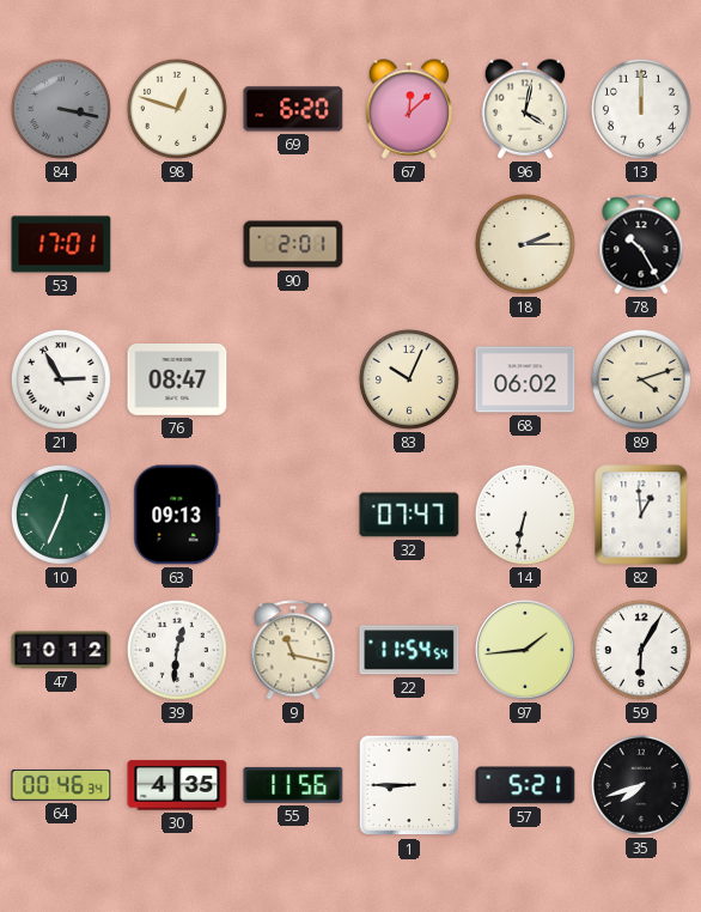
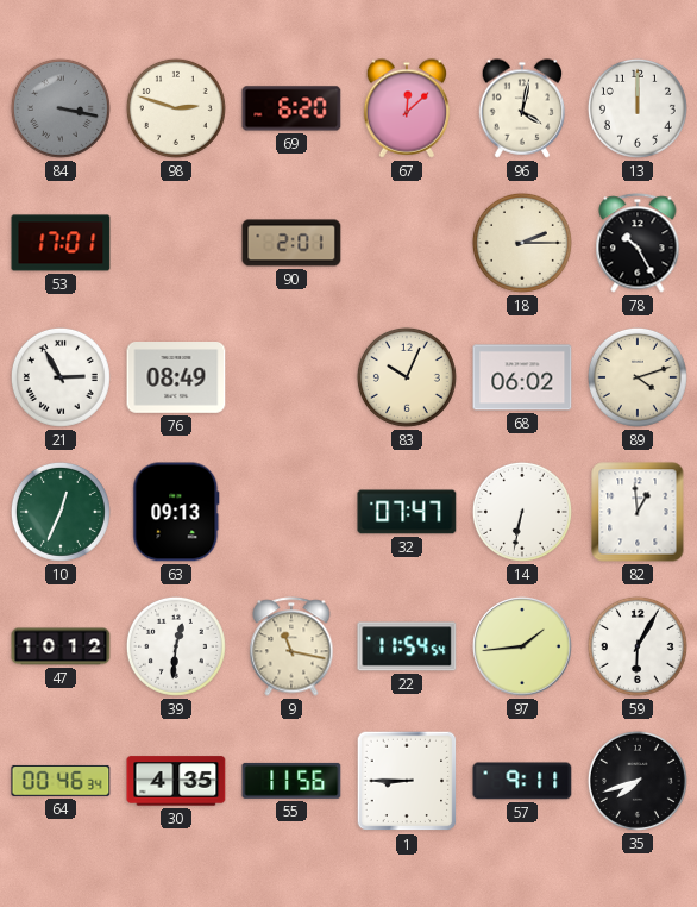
98: 12:48 -> 2:48
76: 08:47 -> 08:49
57: 5:21 -> 9:11
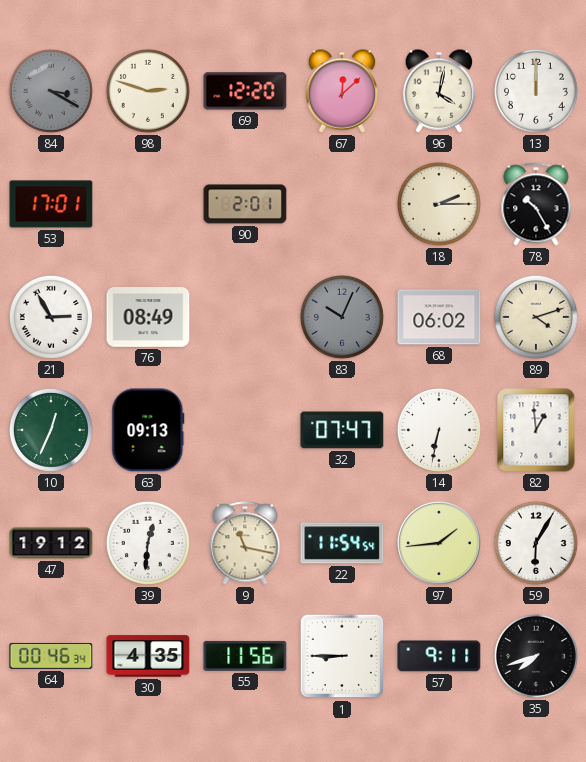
84: 3:17 -> 3:20
69: 6:20 -> 12:20
83 dial: cream -> grey
47: 10:12 -> 19:12
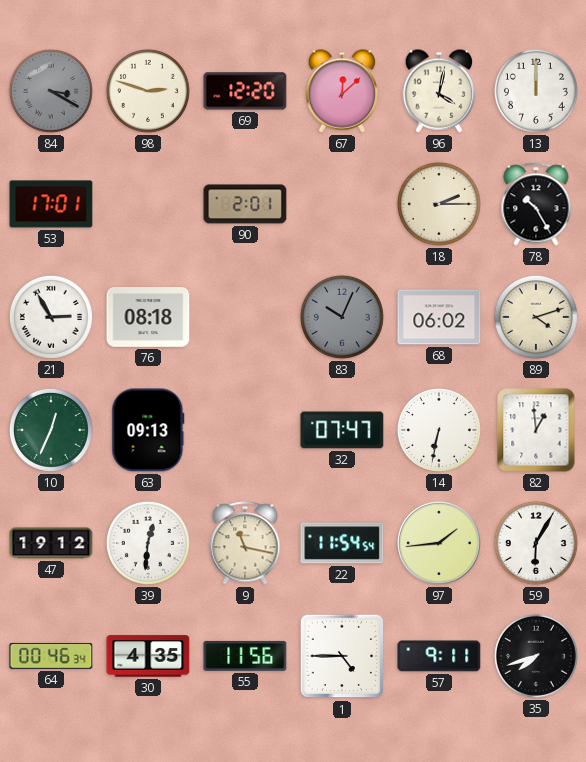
76: 08:49 -> 08:18
1: 8:45 -> 4:45
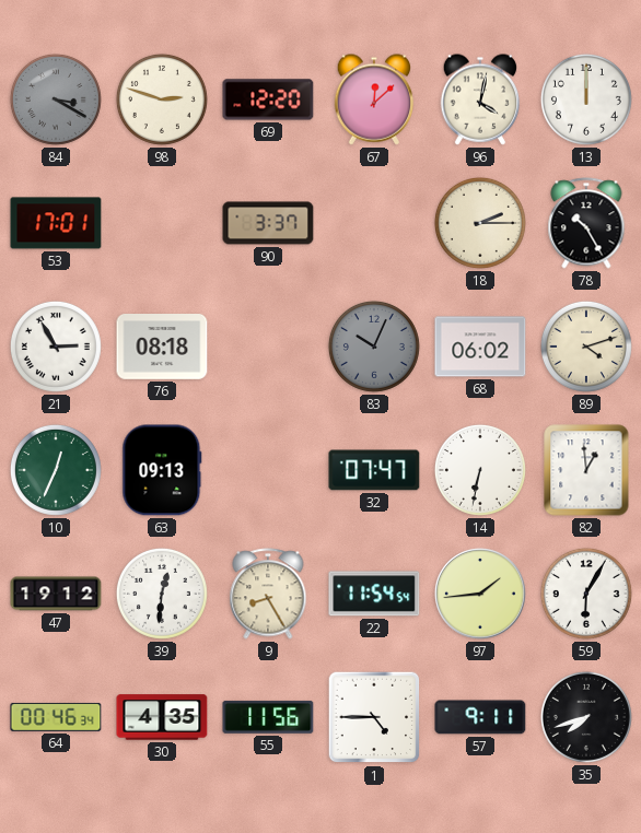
90: 2:01 -> 3:37
9: 11:17 -> 8:25
